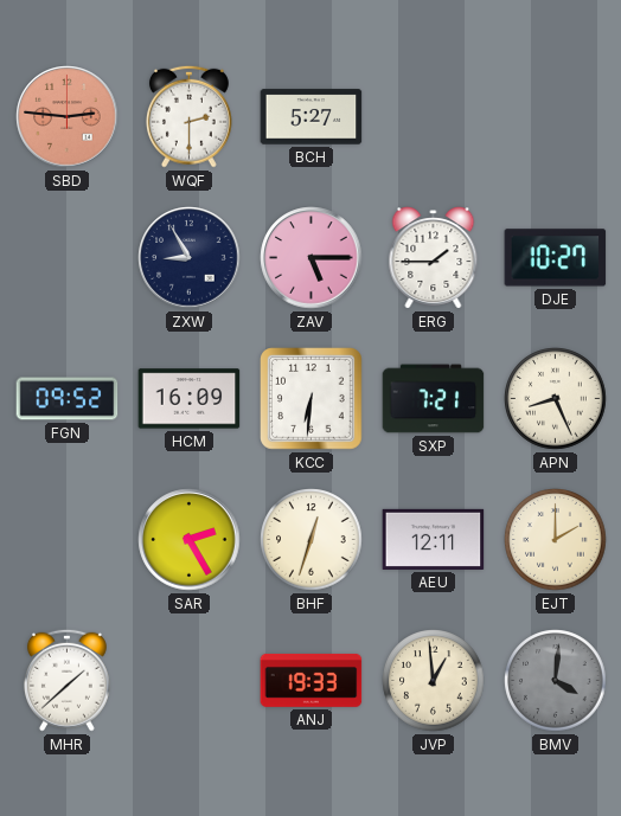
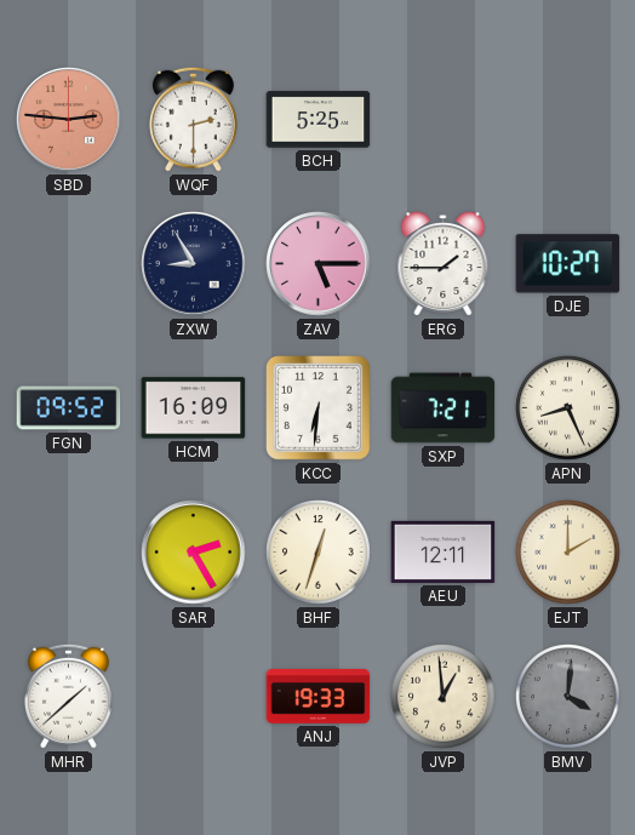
BCH: 5:27 -> 5:25
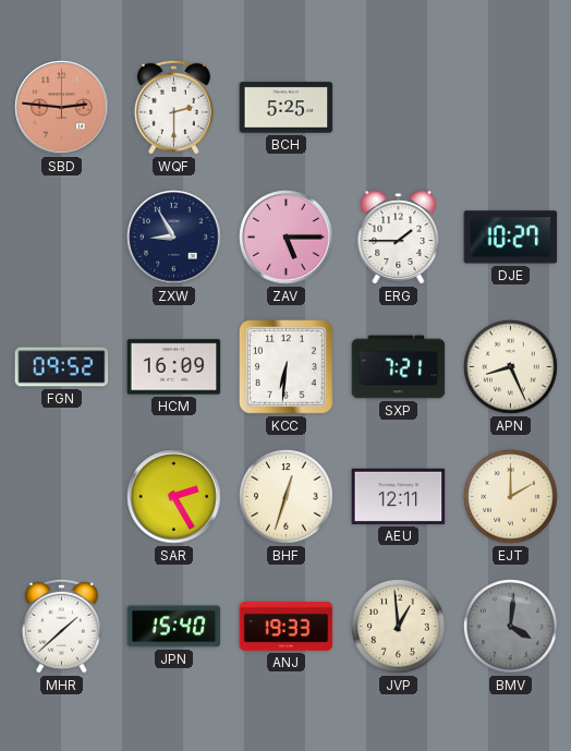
JPN: none -> 15:40
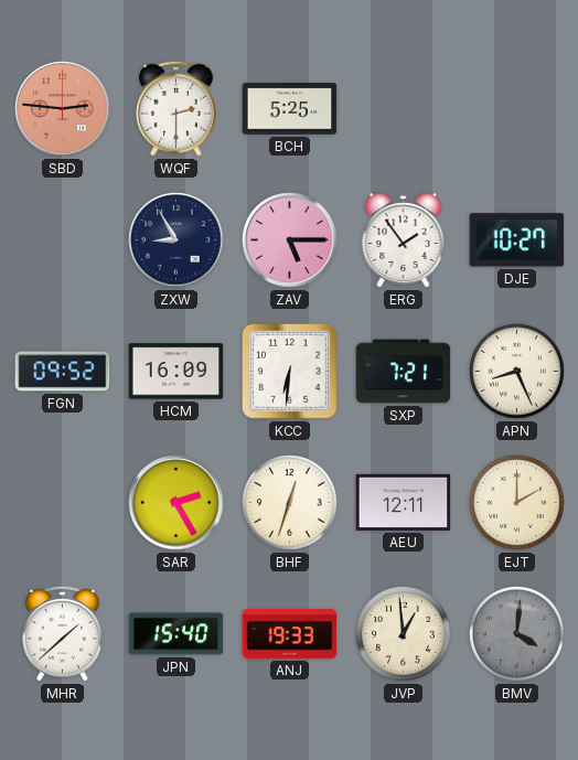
ERG: 1:45 -> 1:54
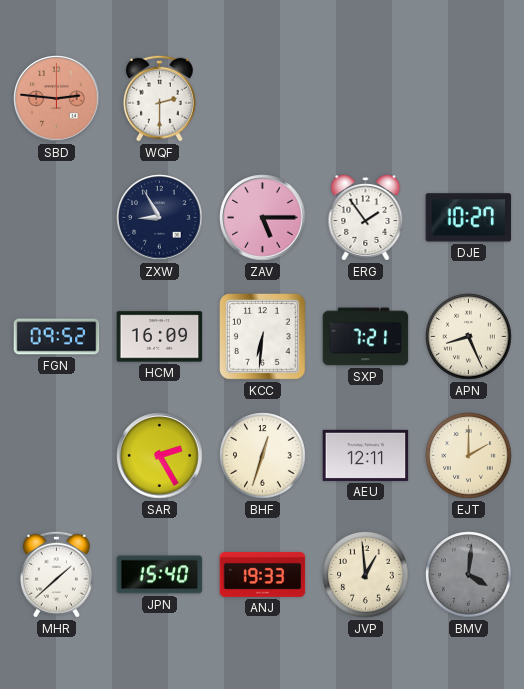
BCH: 5:25 -> none
